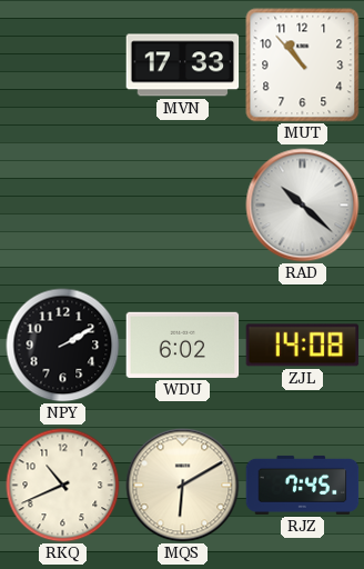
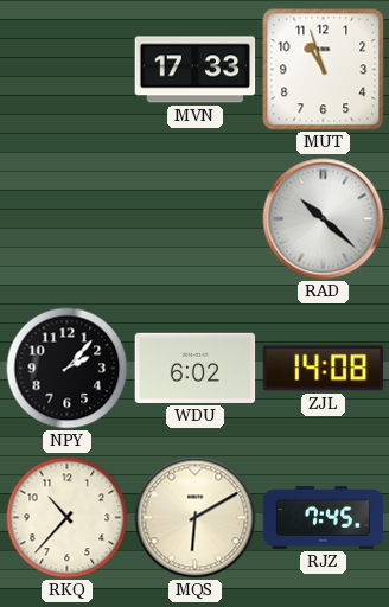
MUT: 10:53 -> 10:57
NPY: 2:10 -> 2:07
RKQ: 10:41 -> 10:37
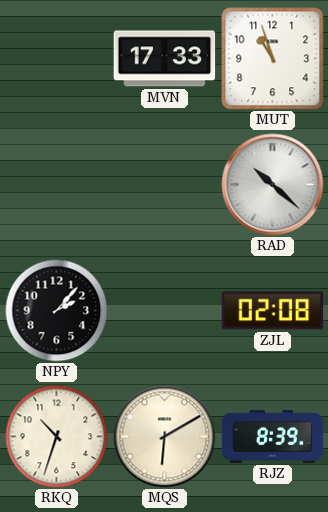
WDU: 6:02 -> none
ZJL: 14:08 -> 02:08
RKQ: 10:37 -> 10:33
RJZ: 7:45 -> 8:39
